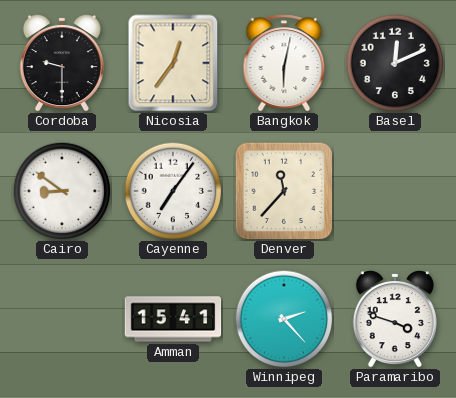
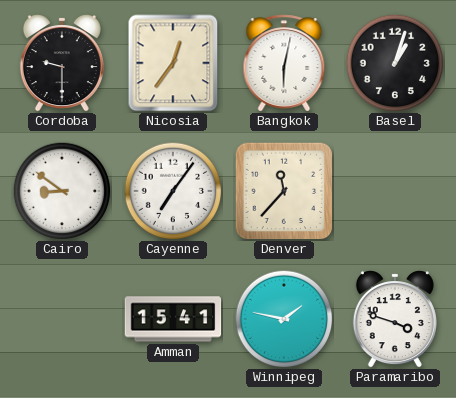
Basel: 12:11 -> 1:03
Winnipeg: 2:23 -> 1:47
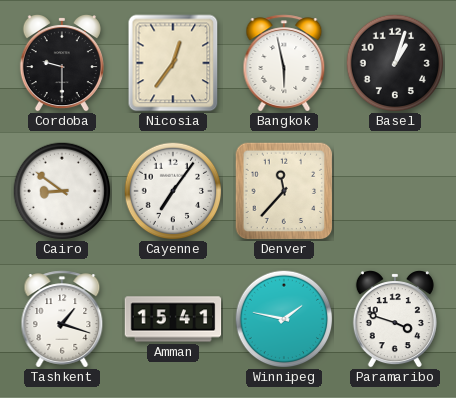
Bangkok: 6:02 -> 5:58
Tashkent: none -> 1:18
